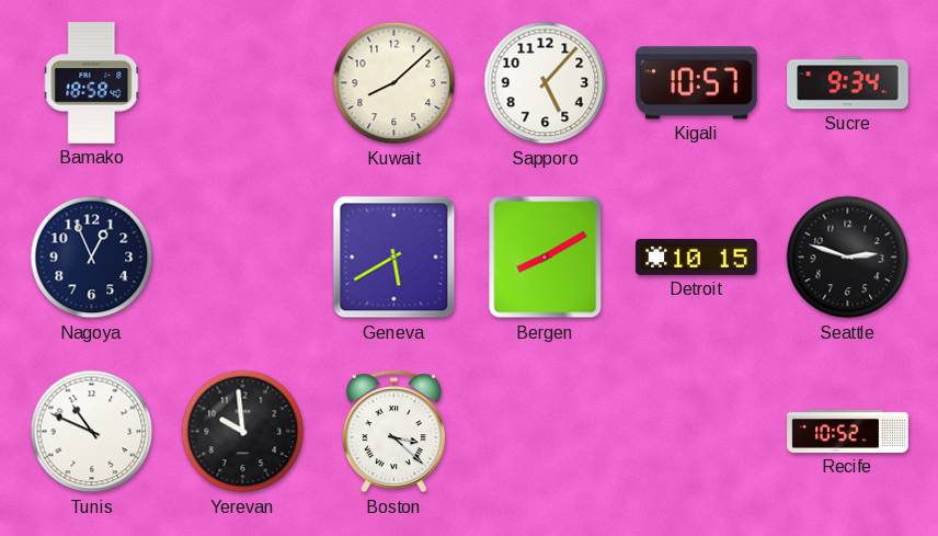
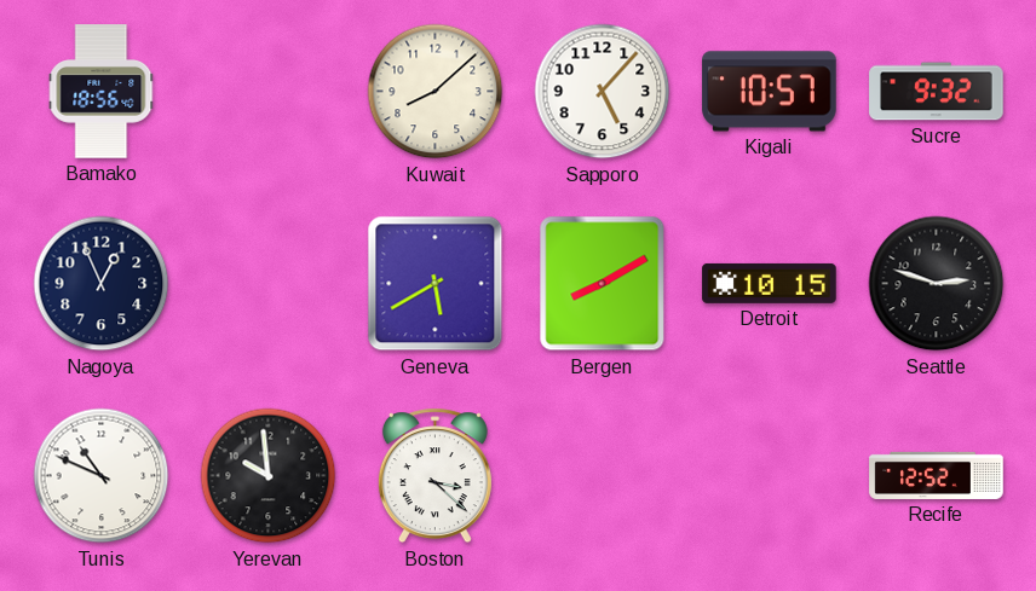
Bamako: 18:58 -> 18:56
Sucre: 9:34 -> 9:32
Recife: 10:52 -> 12:52
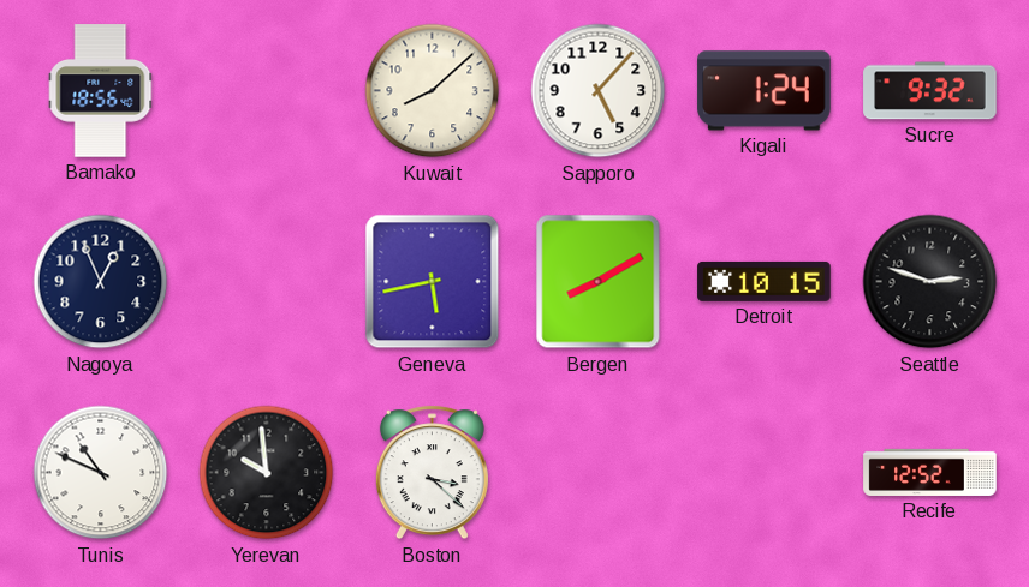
Kigali: 10:57 -> 1:24
Geneva: 5:40 -> 5:43
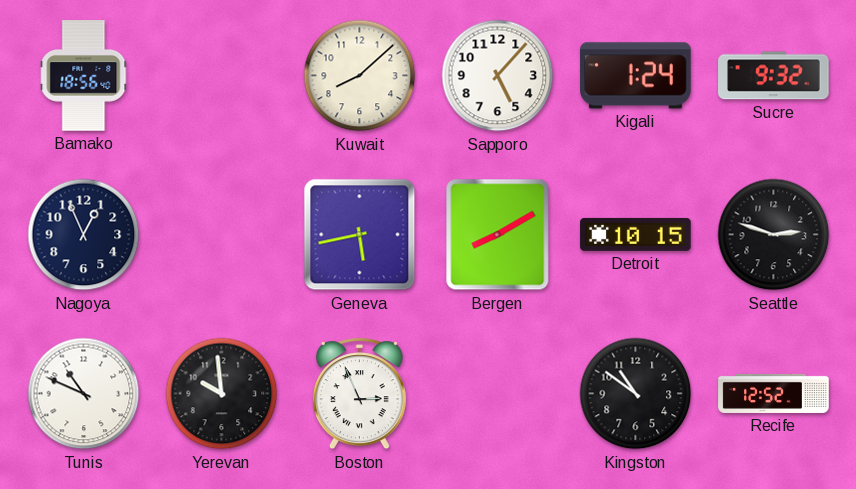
Boston: 3:22 -> 2:56
Kingston: none -> 10:51
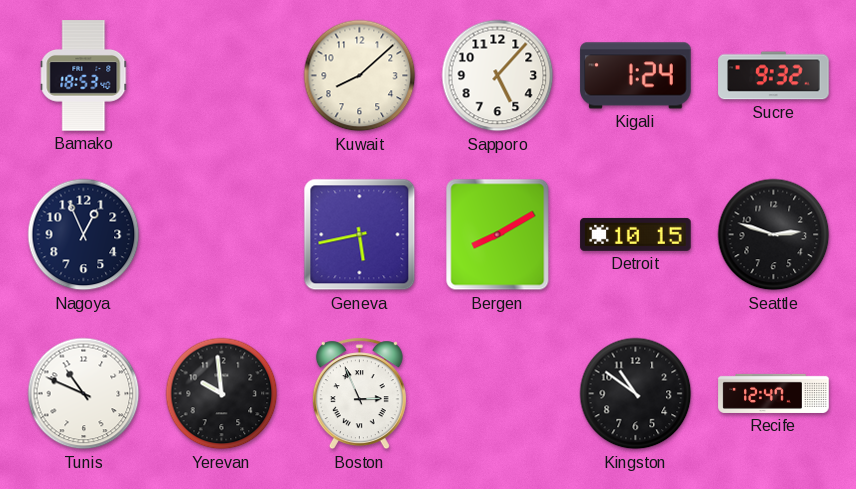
Bamako: 18:56 -> 18:53
Recife: 12:52 -> 12:47
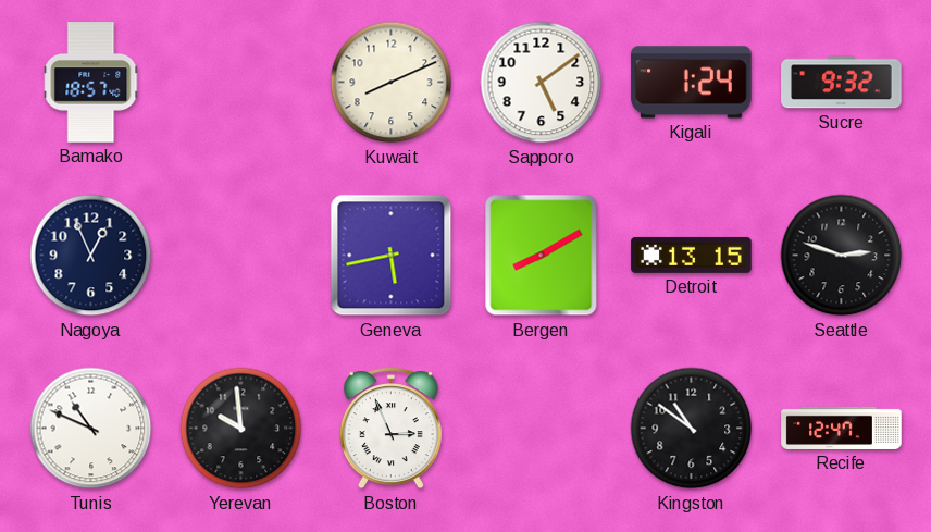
Bamako: 18:53 -> 18:57
Kuwait: 8:08 -> 8:11
Sapporo: 5:07 -> 5:09
Detroit: 10:15 -> 13:15
